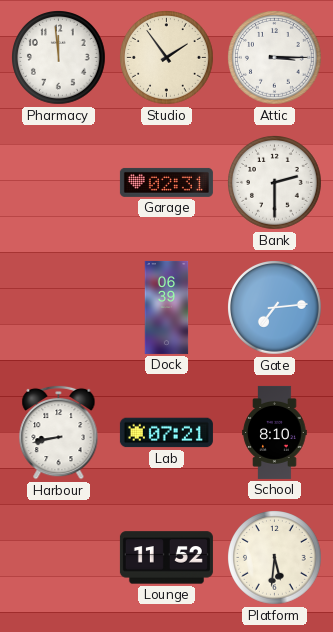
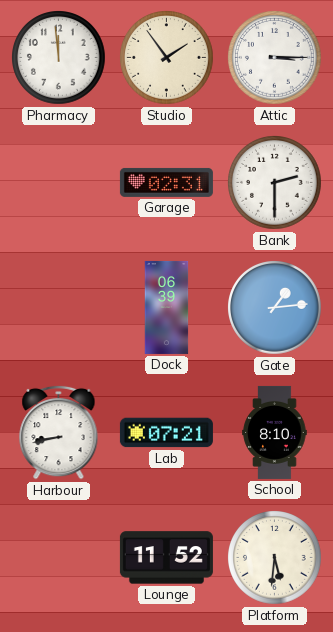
Gate: 7:14 -> 1:14
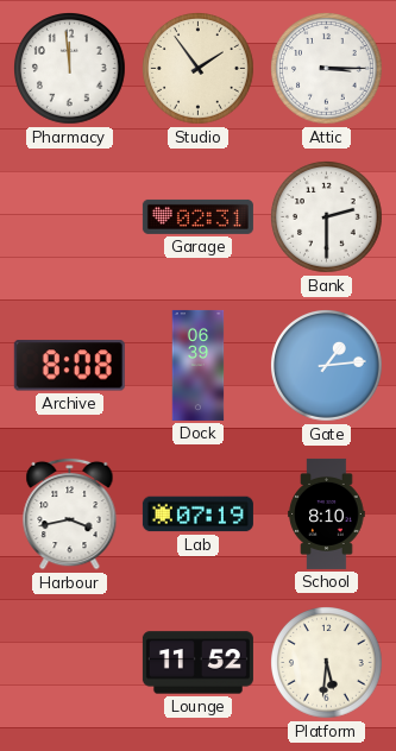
Archive: none -> 8:08
Harbour: 8:43 -> 3:43
Lab: 07:21 -> 07:19
